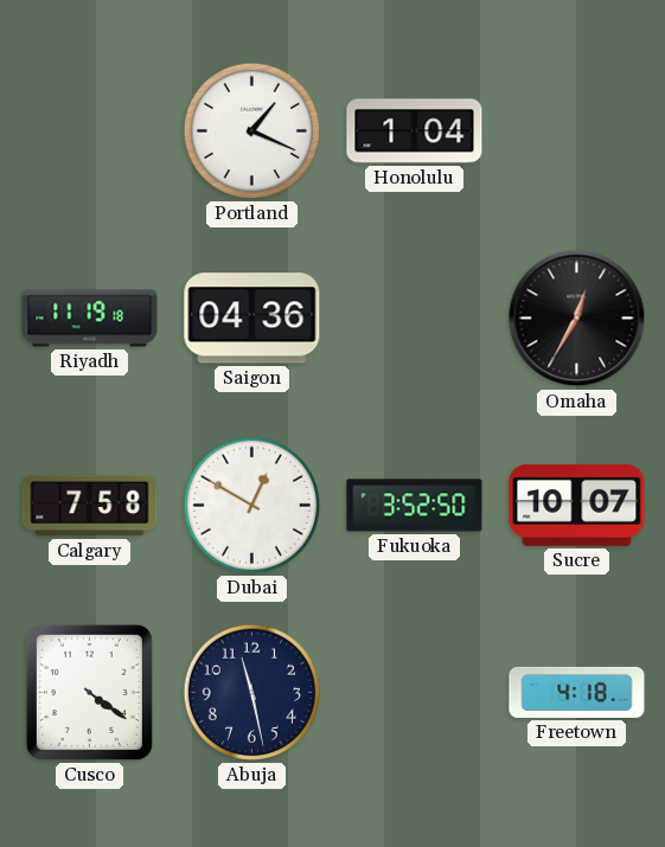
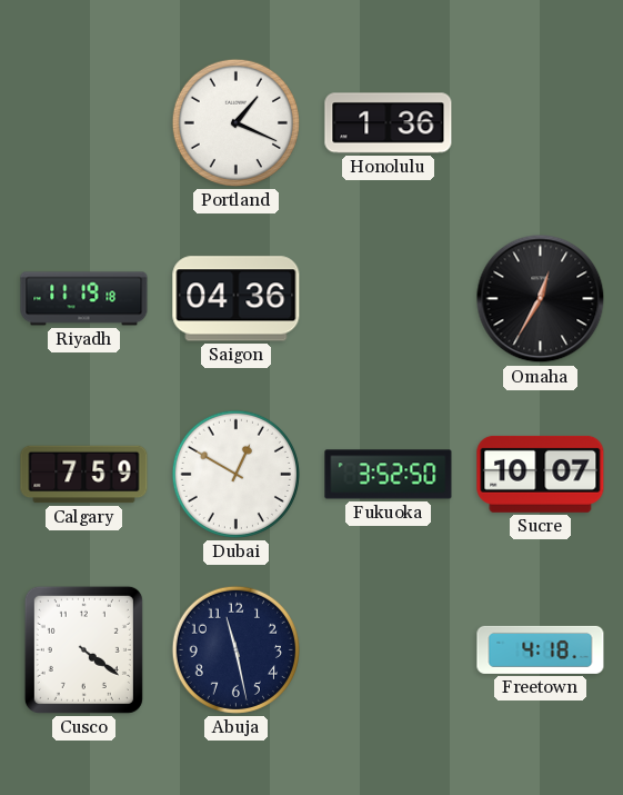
Honolulu: 1:04 -> 1:36
Calgary: 7:58 -> 7:59
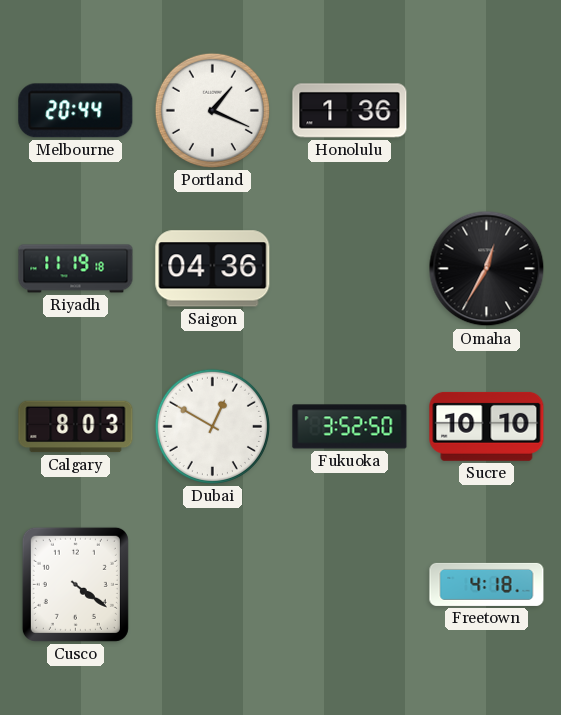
Melbourne: none -> 20:44
Calgary: 7:59 -> 8:03
Sucre: 10:07 -> 10:10
Abuja: 11:28 -> none
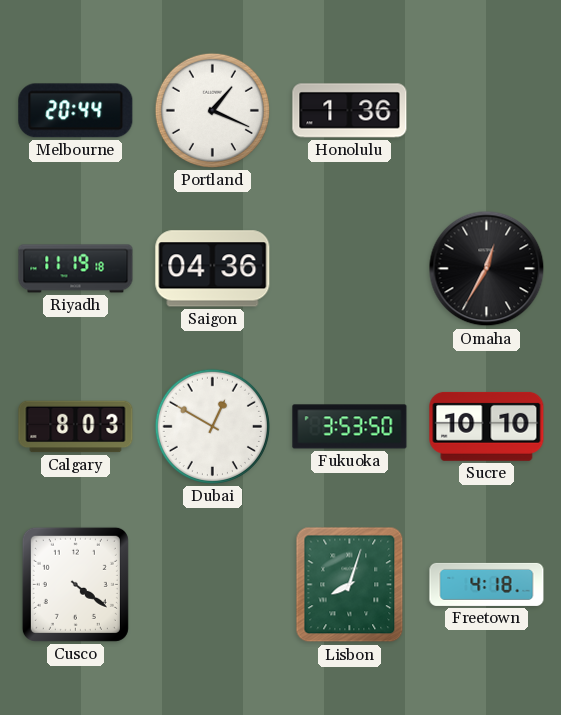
Fukuoka: 3:52 -> 3:53
Lisbon: none -> 8:03
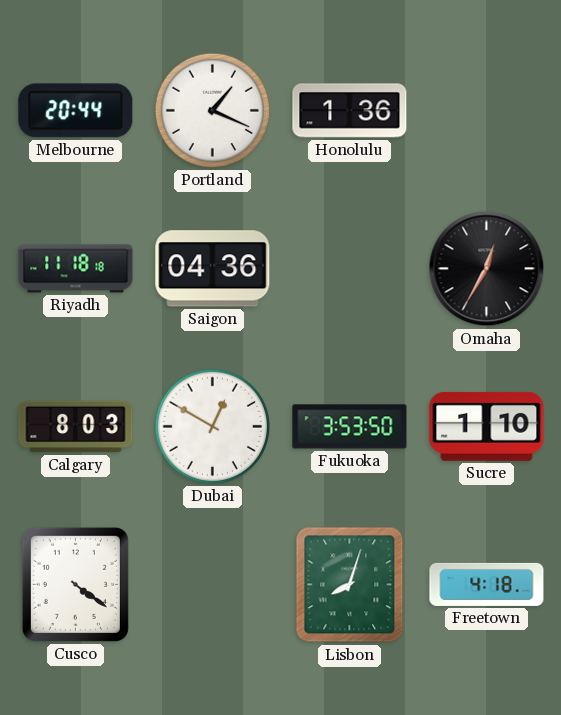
Riyadh: 11:19 -> 11:18
Sucre: 10:10 -> 1:10
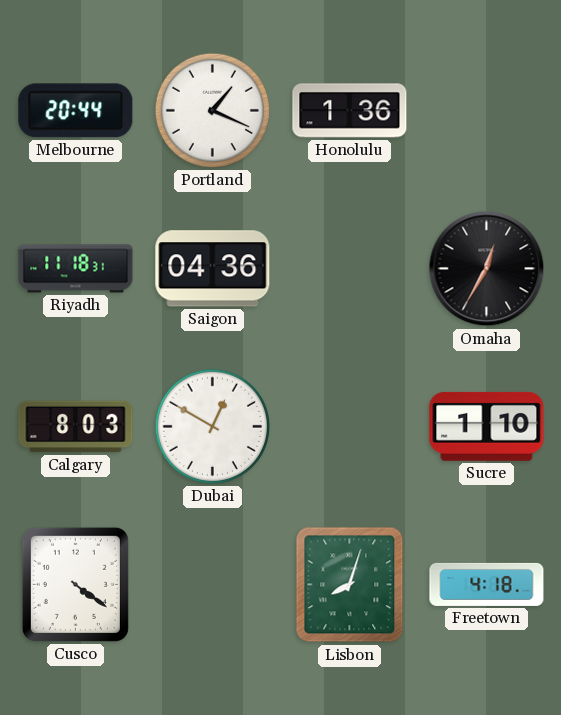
Riyadh: 11:18:18 -> 11:18:31
Fukuoka: 3:53 -> none
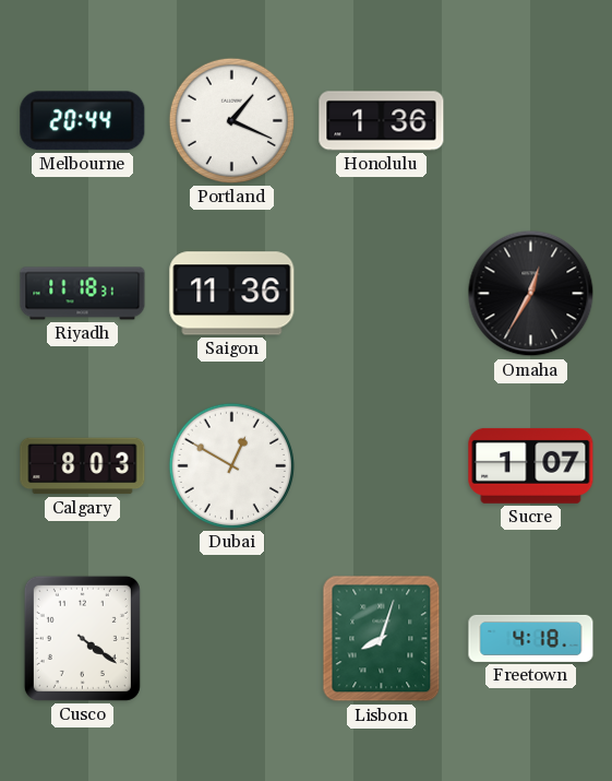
Saigon: 04:36 -> 11:36
Sucre: 1:10 -> 1:07
